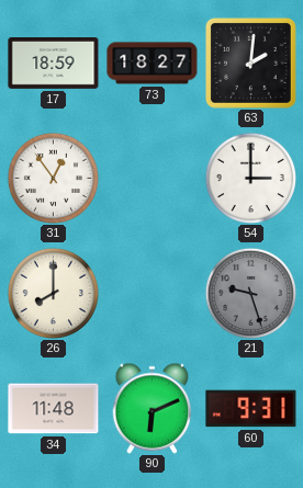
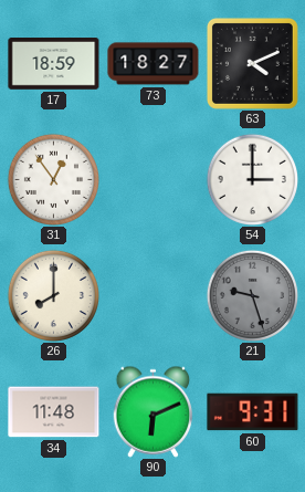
63: 2:01 -> 4:11
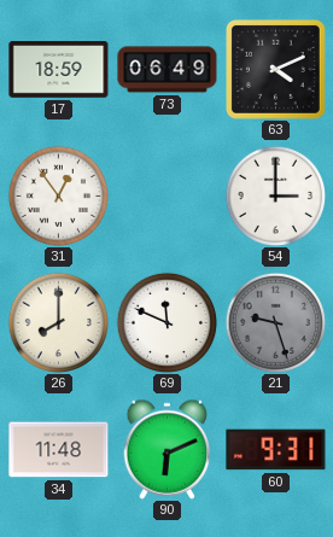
73: 18:27 -> 06:49
69: none -> 11:49
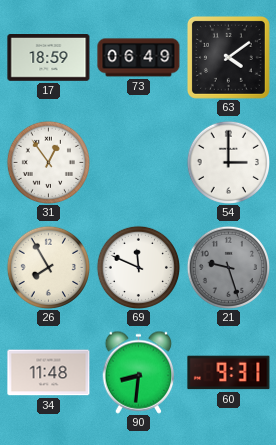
63: 4:11 -> 4:09
26: 8:00 -> 7:55
90: 6:11 -> 8:31
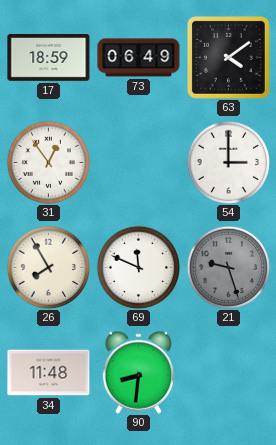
60: 9:31 -> none
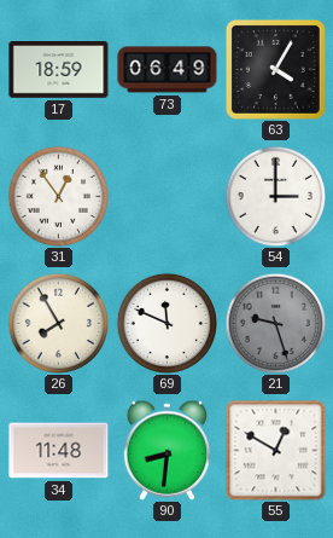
63: 4:09 -> 4:05
55: none -> 12:50
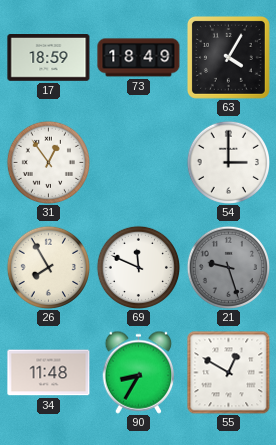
73: 06:49 -> 18:49
90: 8:31 -> 8:35
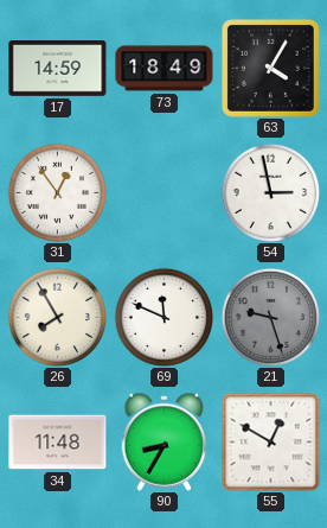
17: 18:59 -> 14:59
54: 3:00 -> 2:58
